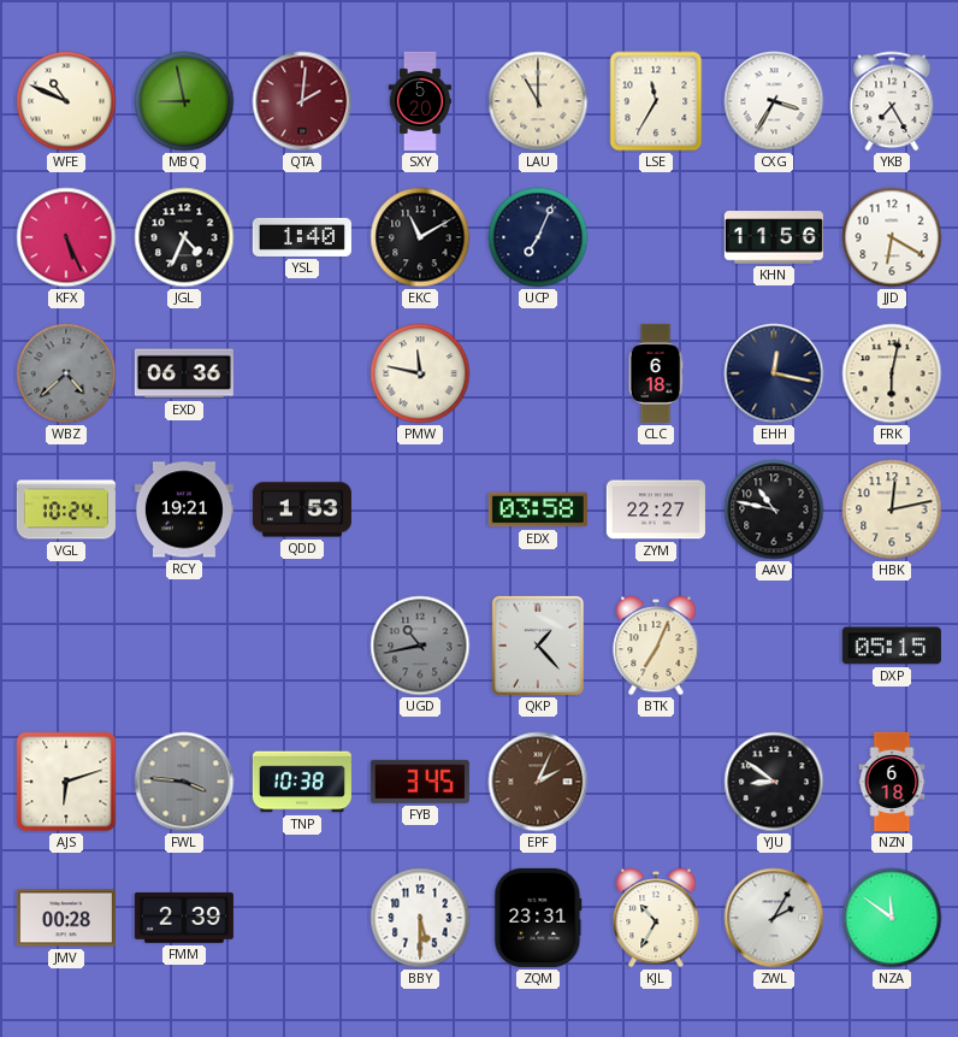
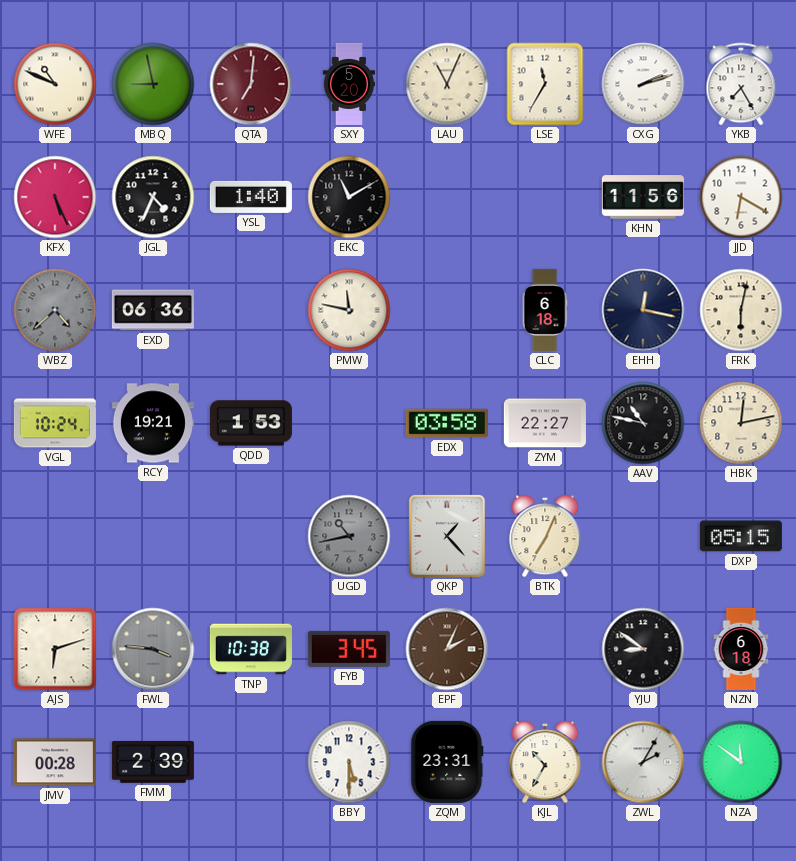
QTA: 2:01 -> 7:01
LAU: 11:00 -> 11:04
CXG: 3:35 -> 2:12
UCP: 7:04 -> none
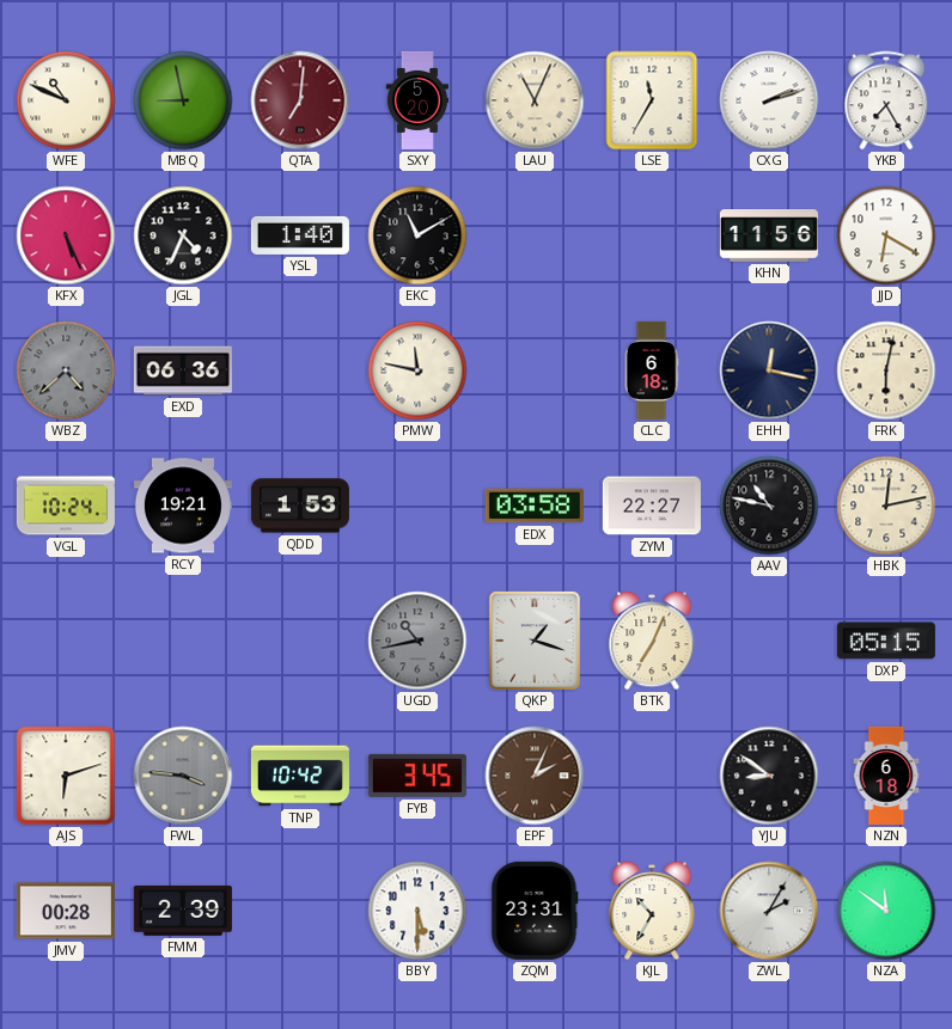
QKP: 1:23 -> 1:18
TNP: 10:38 -> 10:42
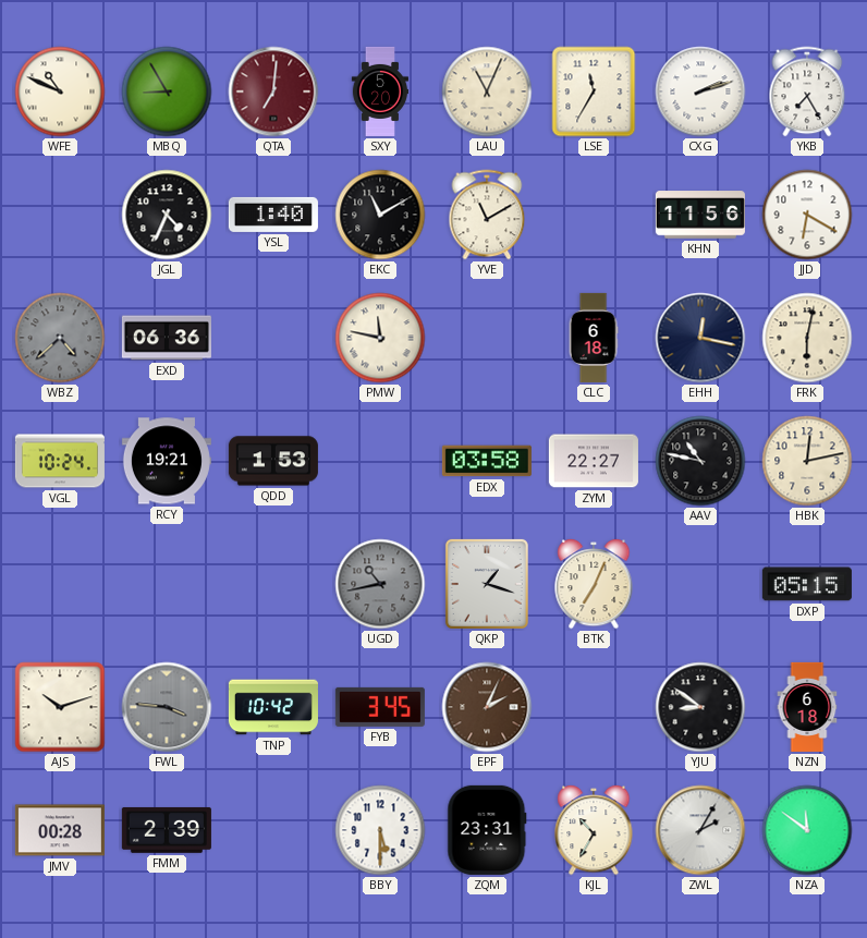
MBQ: 8:58 -> 8:55
KFX: 5:26 -> none
YVE: none -> 11:10
AJS: 6:12 -> 10:12
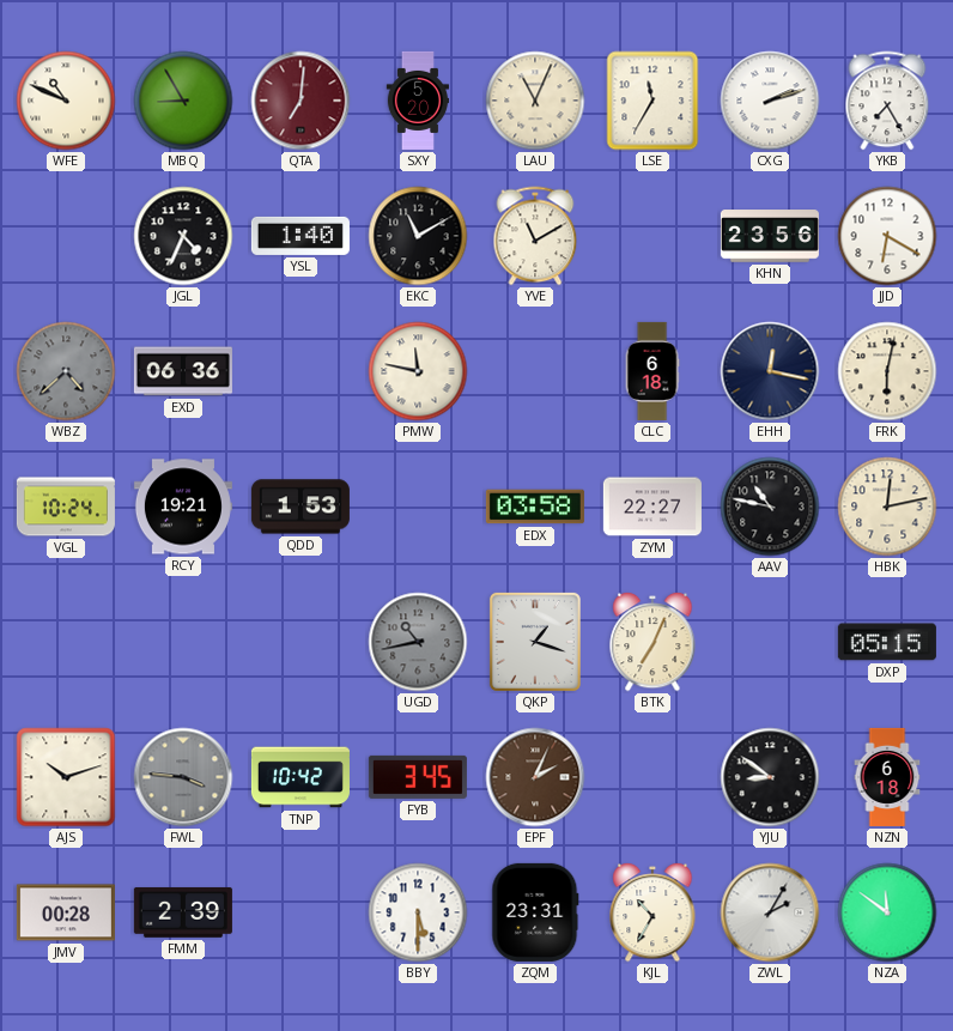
KHN: 11:56 -> 23:56
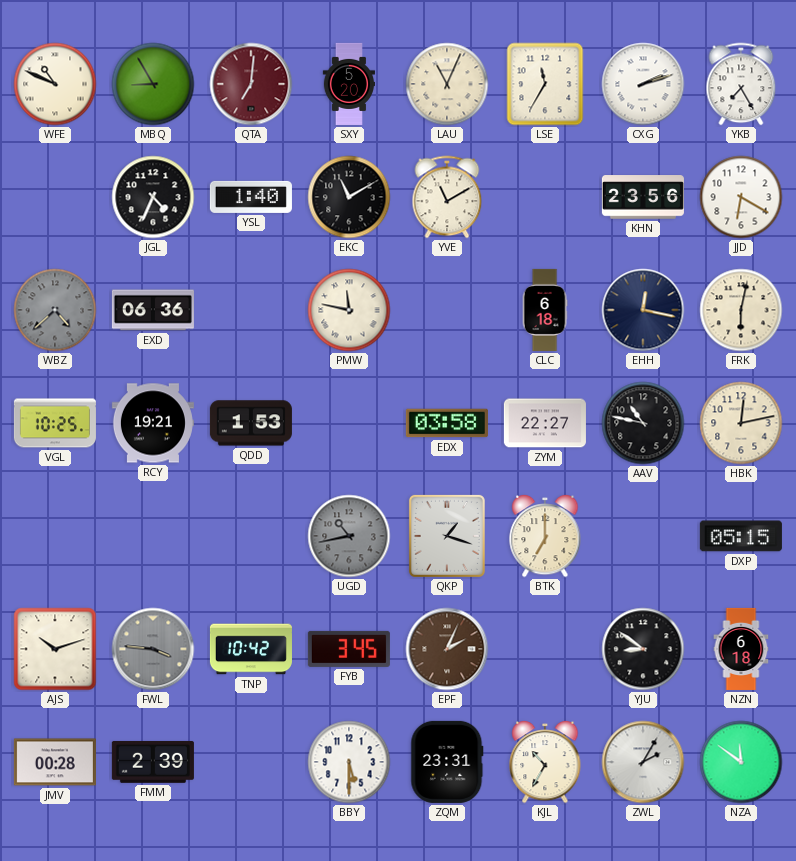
VGL: 10:24 -> 10:25
BTK: 7:04 -> 7:00
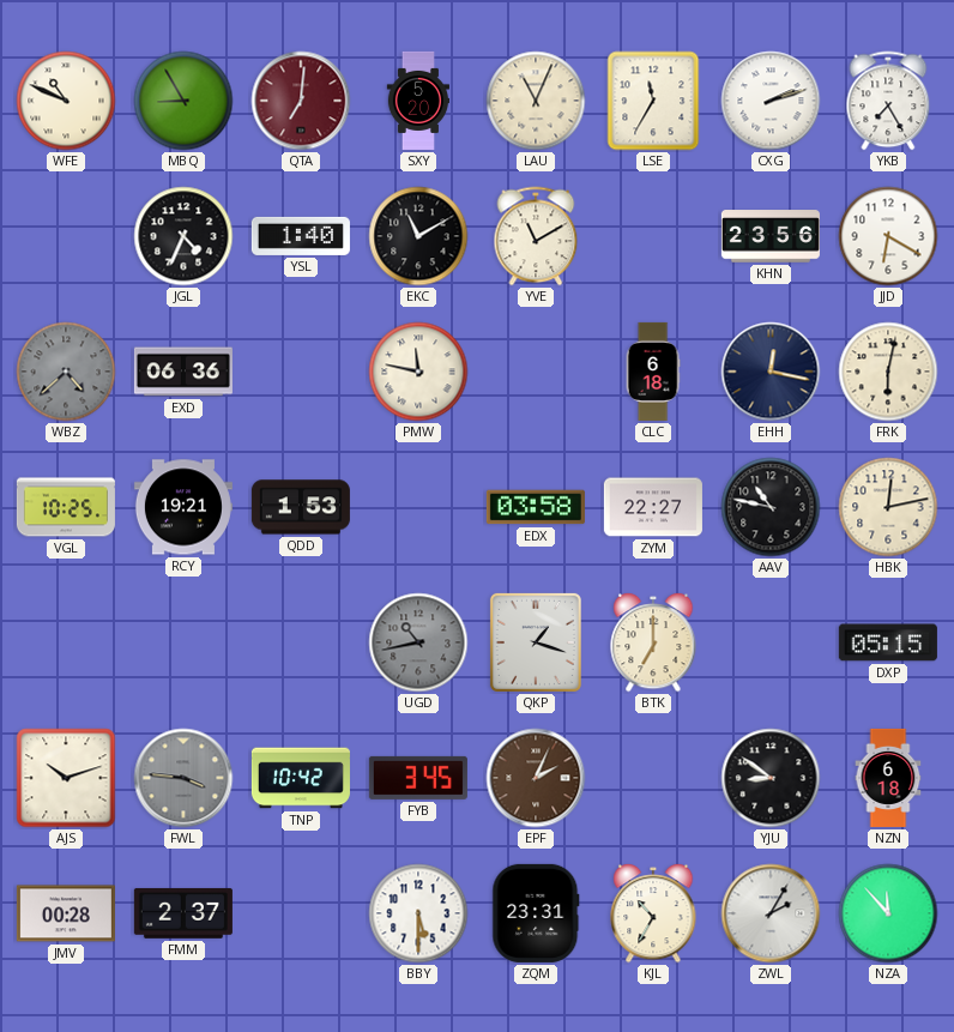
FMM: 2:39 -> 2:37
NZA: 11:51 -> 11:53
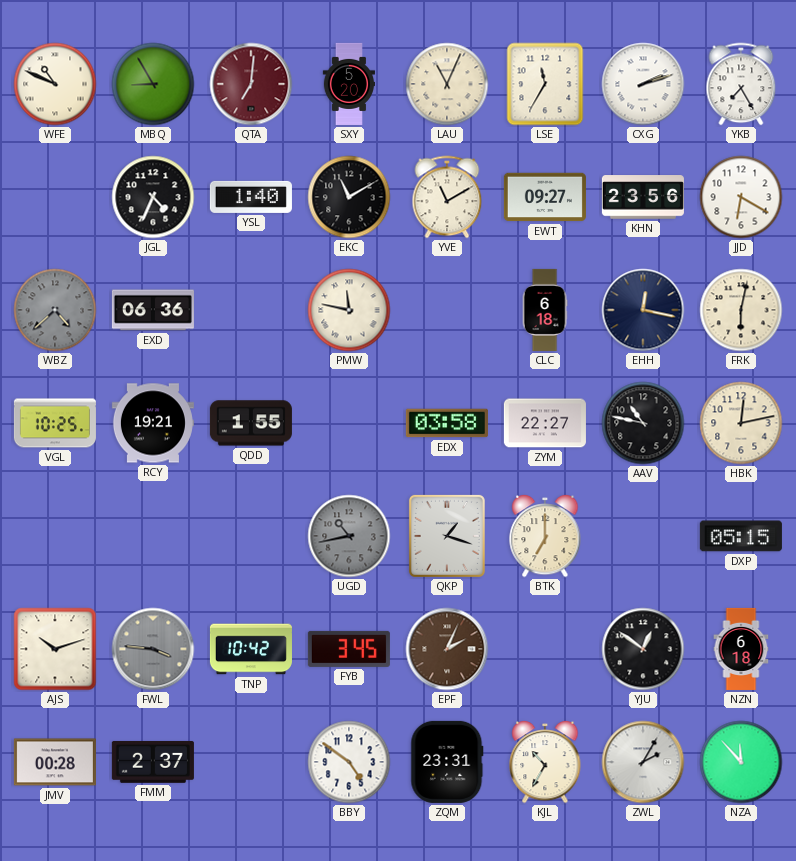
EWT: none -> 09:27
QDD: 1:53 -> 1:55
YJU: 8:51 -> 12:51
BBY: 5:30 -> 4:51
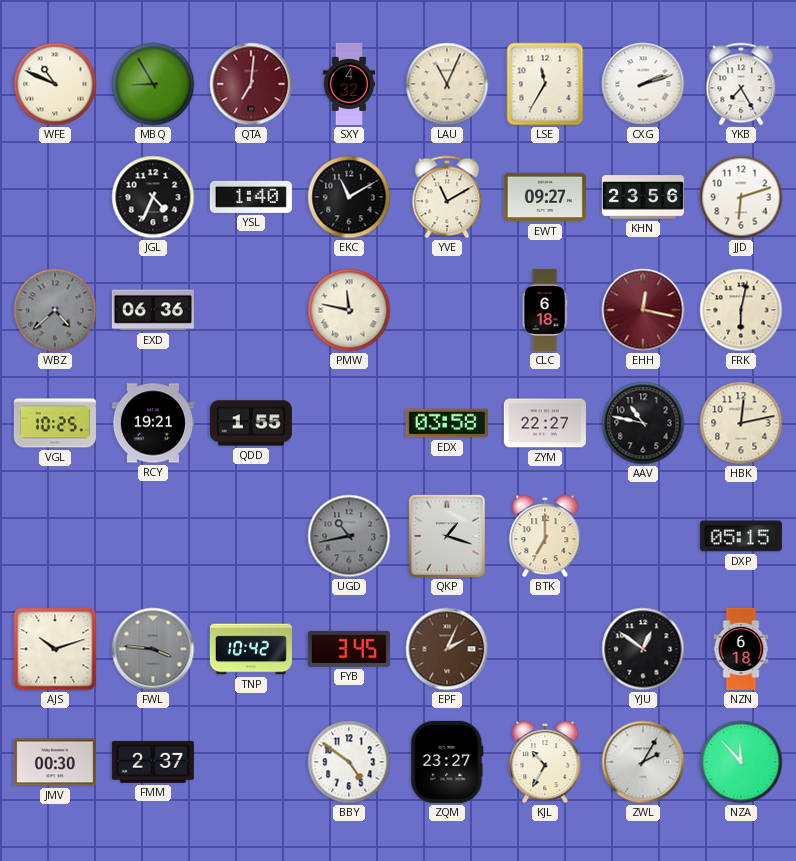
SXY: 5:20 -> 4:32
JJD: 6:20 -> 6:12
EHH dial: navy -> burgundy
JMV: 00:28 -> 00:30
ZQM: 23:31 -> 23:27
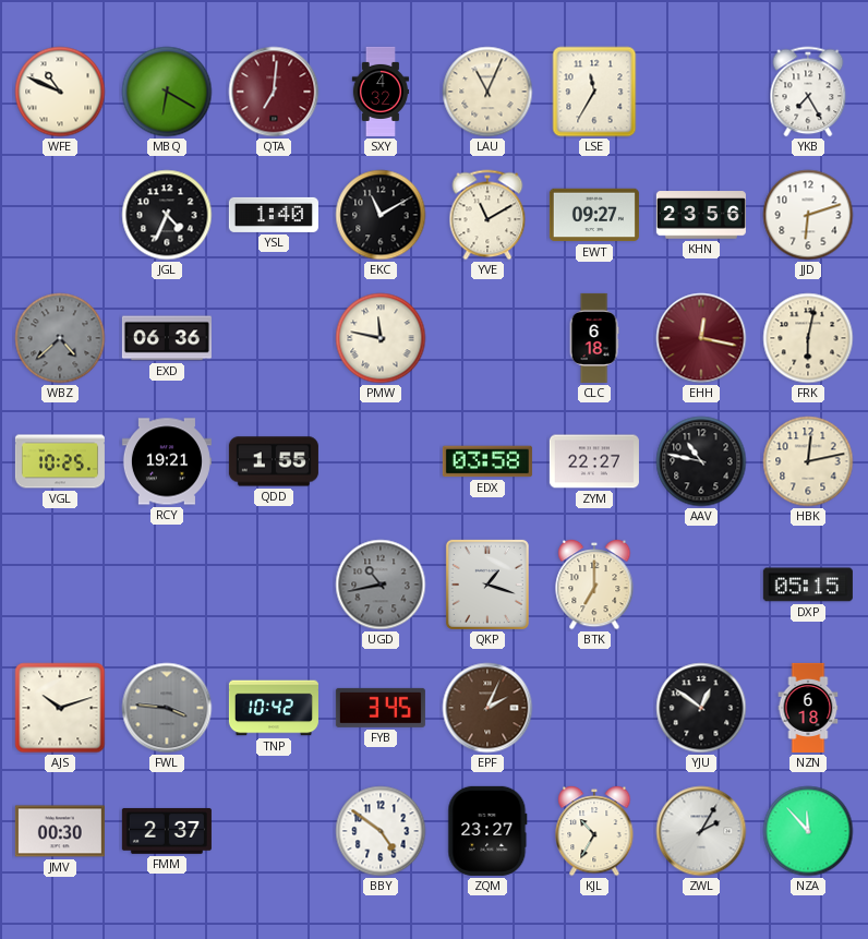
MBQ: 8:55 -> 6:20
CXG: 2:12 -> none
